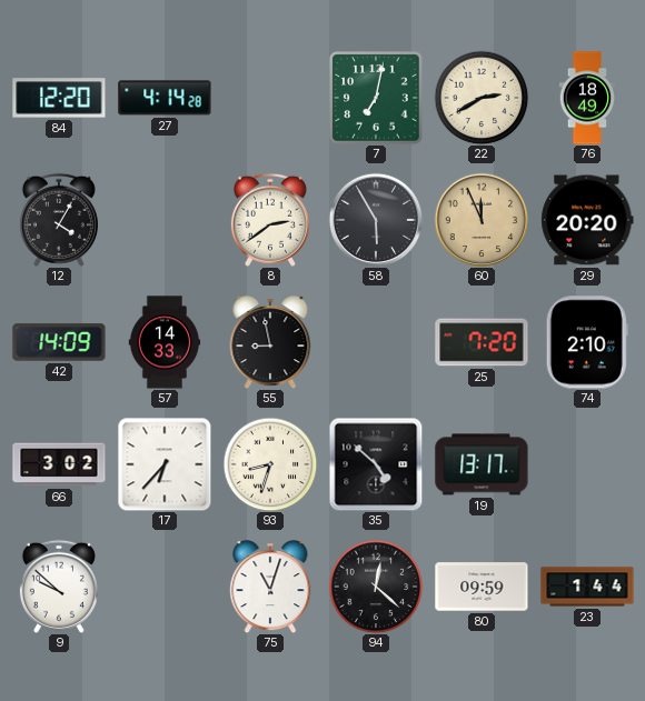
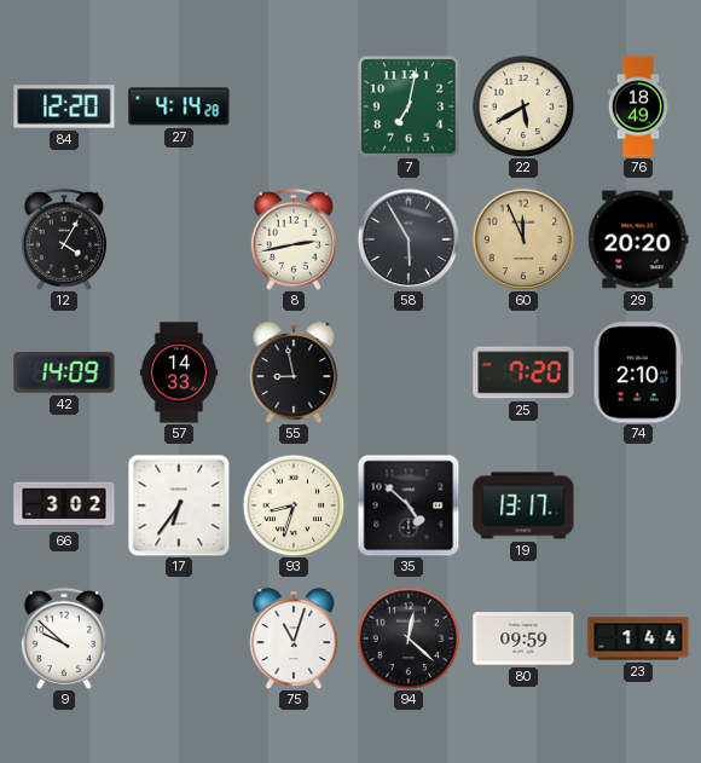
22: 2:40 -> 5:40
8: 2:39 -> 2:43
17: 6:37 -> 6:36
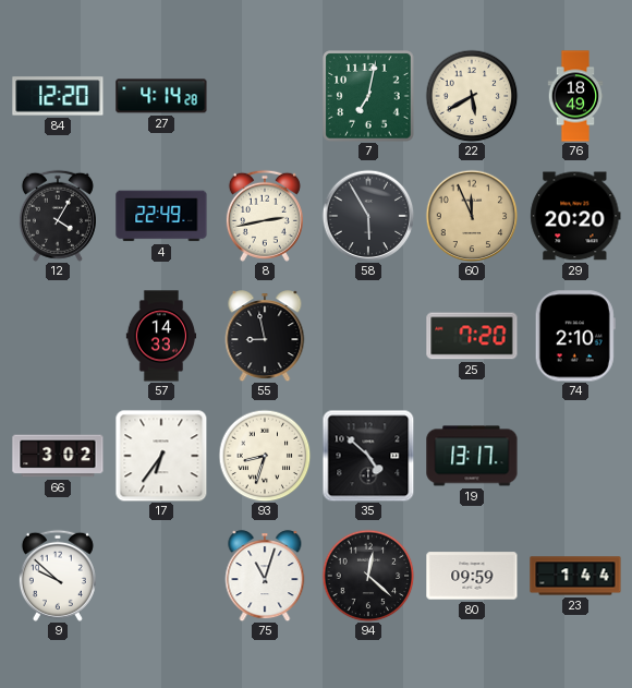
4: none -> 22:49
42: 14:09 -> none
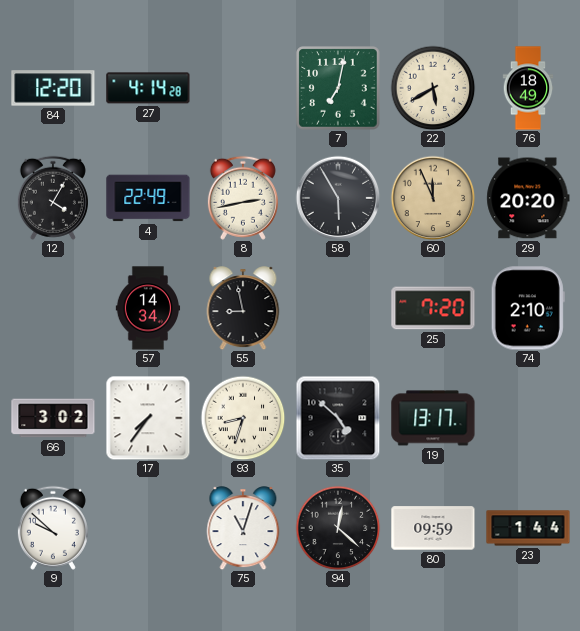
57: 14:33 -> 14:34
17: 6:36 -> 7:36
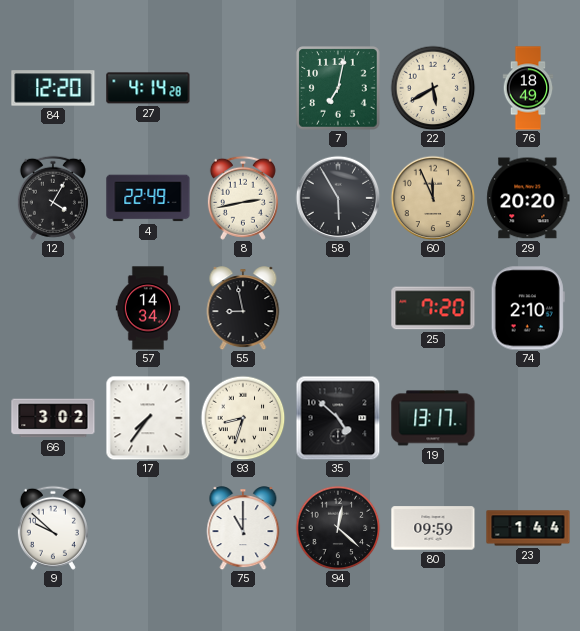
75: 11:03 -> 11:00
